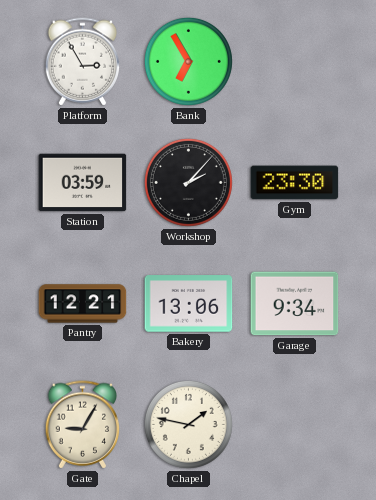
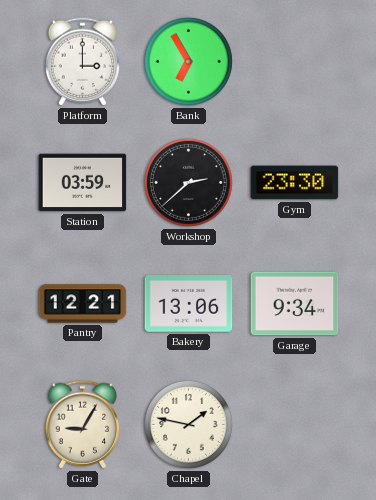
Platform: 2:55 -> 3:00
Workshop: 2:07 -> 2:38
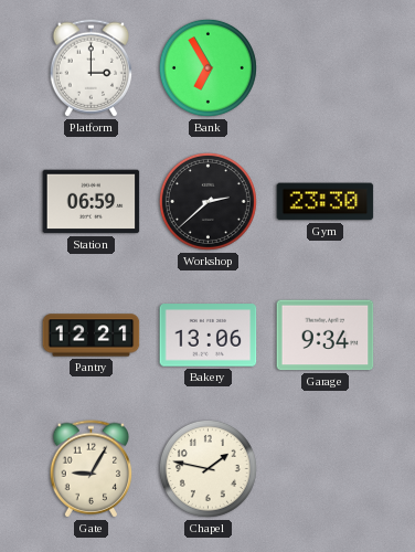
Station: 03:59 -> 06:59
